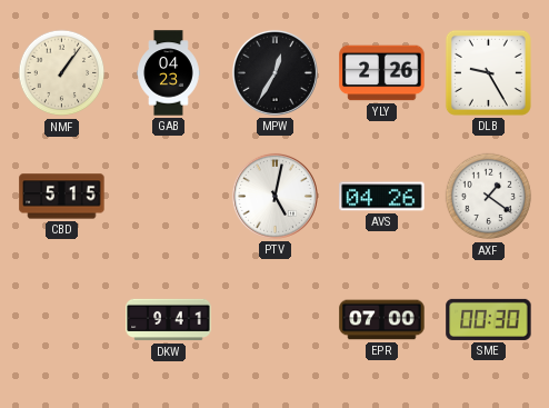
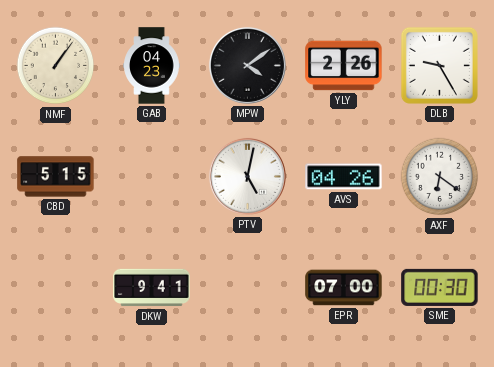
MPW: 12:35 -> 4:09
AXF: 1:21 -> 6:21
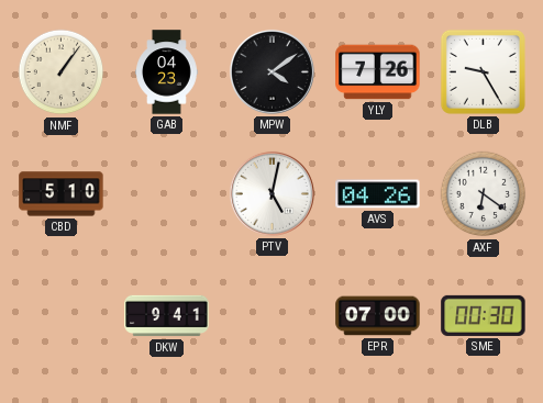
YLY: 2:26 -> 7:26
CBD: 5:15 -> 5:10
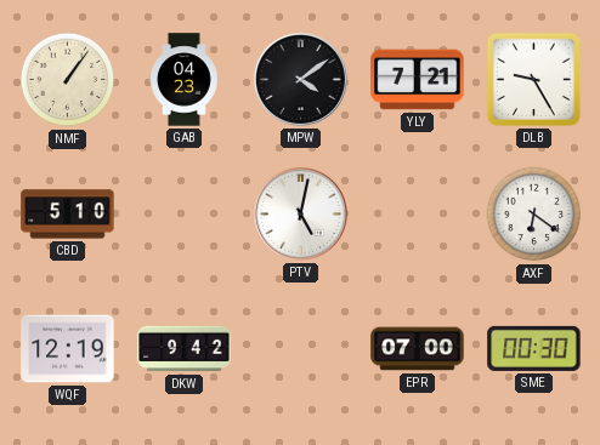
YLY: 7:26 -> 7:21
AVS: 04:26 -> none
WQF: none -> 12:19
DKW: 9:41 -> 9:42
